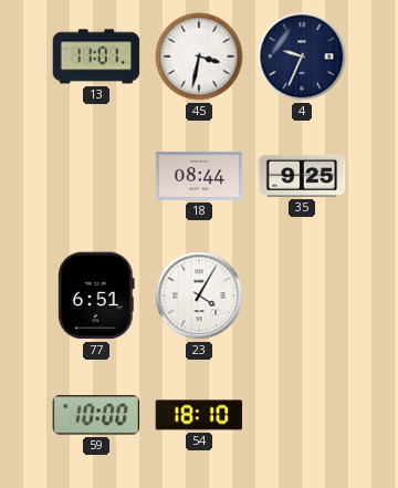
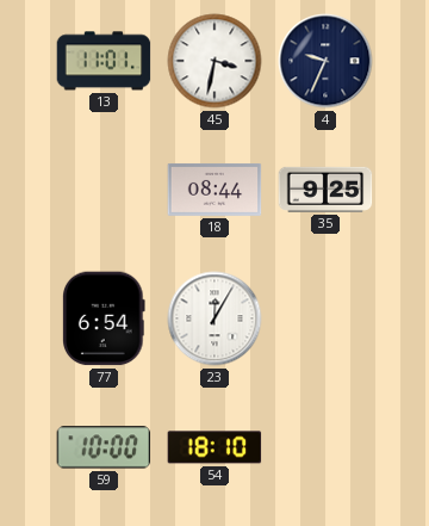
77: 6:51 -> 6:54
23: 4:05 -> 12:05
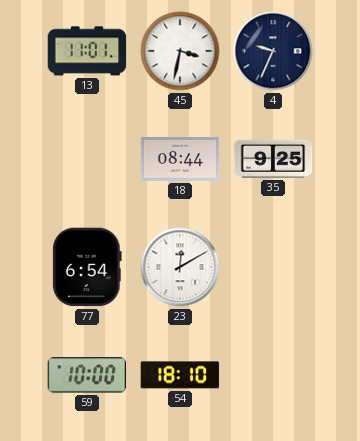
23: 12:05 -> 12:10
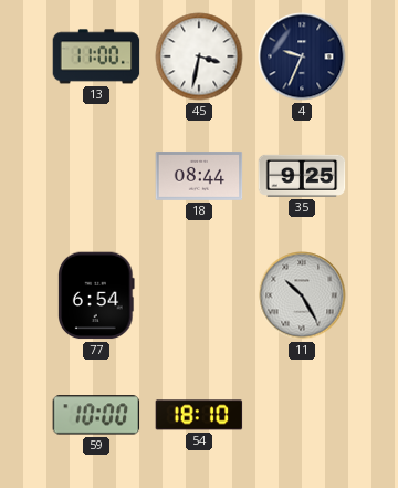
13: 11:01 -> 11:00
23: 12:10 -> none
11: none -> 10:25
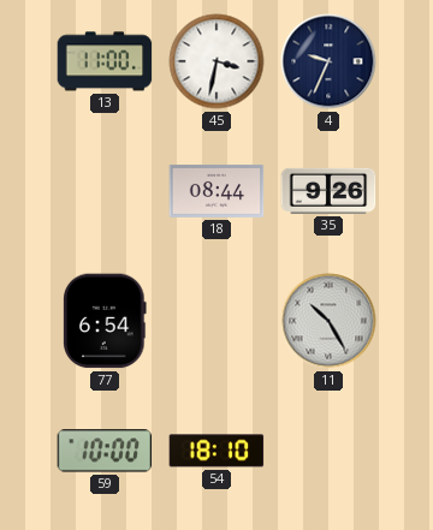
35: 9:25 -> 9:26
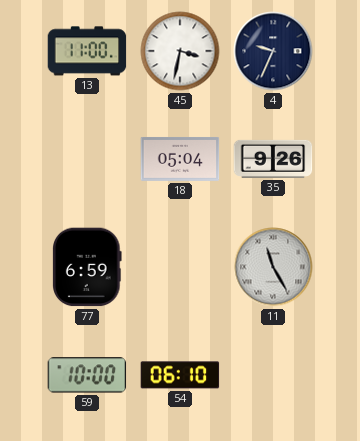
18: 08:44 -> 05:04
77: 6:54 -> 6:59
11: 10:25 -> 11:25
54: 18:10 -> 06:10
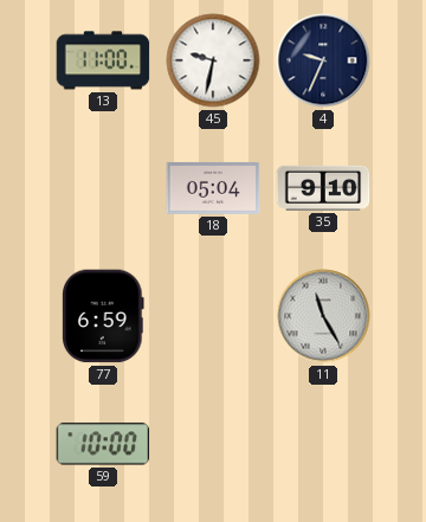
45: 3:32 -> 9:32
35: 9:26 -> 9:10
54: 06:10 -> none
